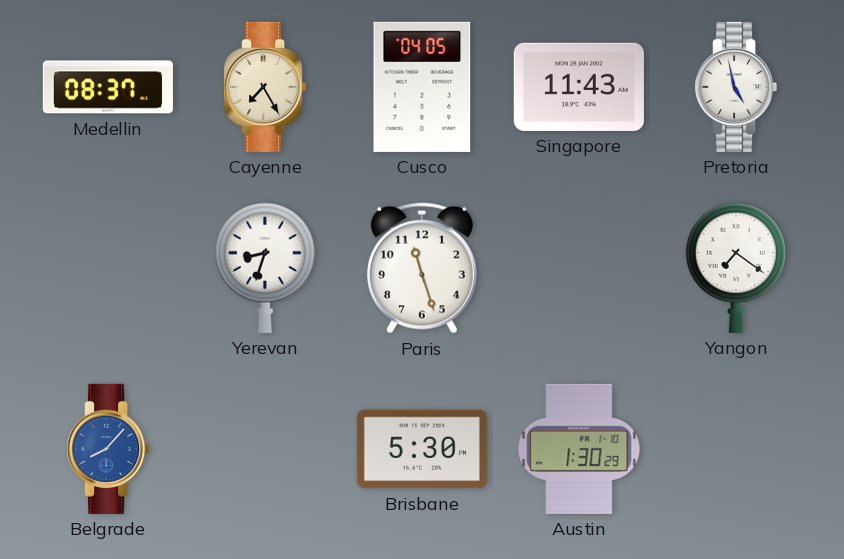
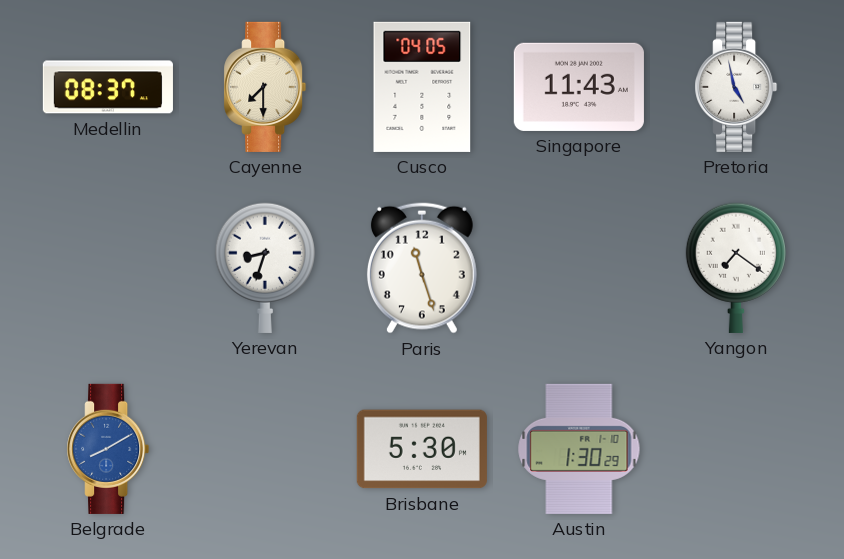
Cayenne: 7:25 -> 7:30
Belgrade: 8:07 -> 8:10
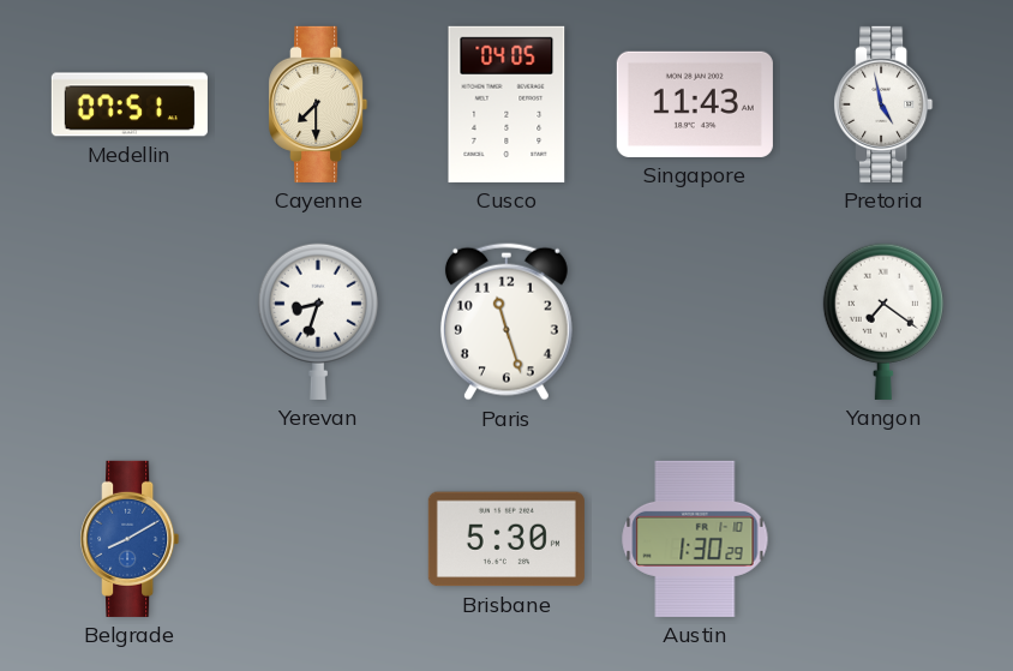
Medellin: 08:37 -> 07:51
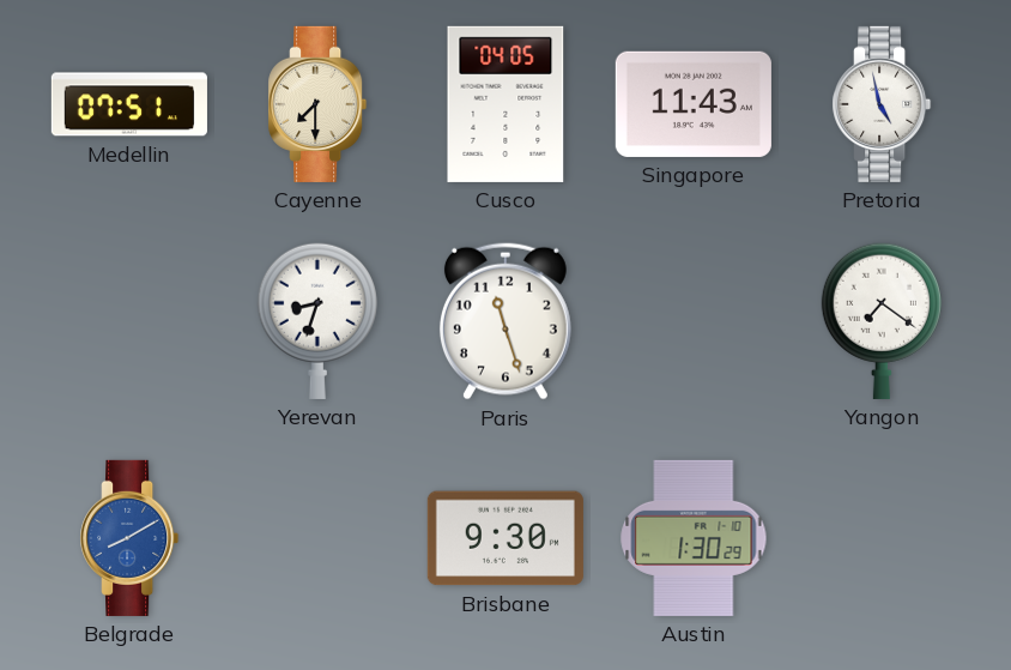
Brisbane: 5:30 -> 9:30
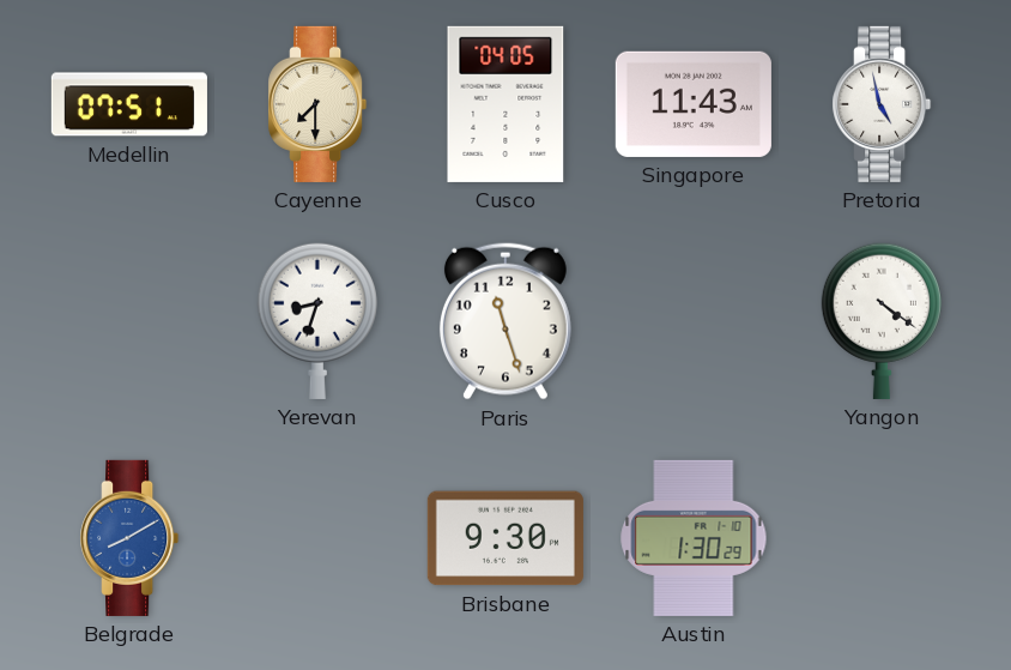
Yangon: 7:21 -> 4:21
